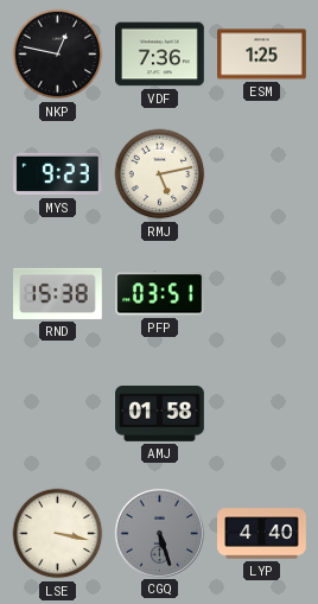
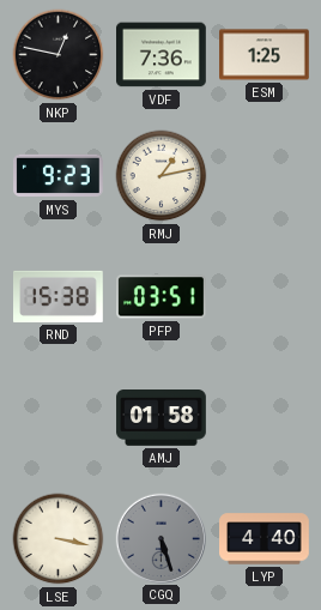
RMJ: 5:13 -> 1:13
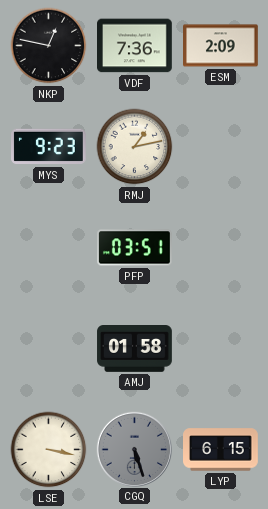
ESM: 1:25 -> 2:09
RND: 15:38 -> none
LYP: 4:40 -> 6:15
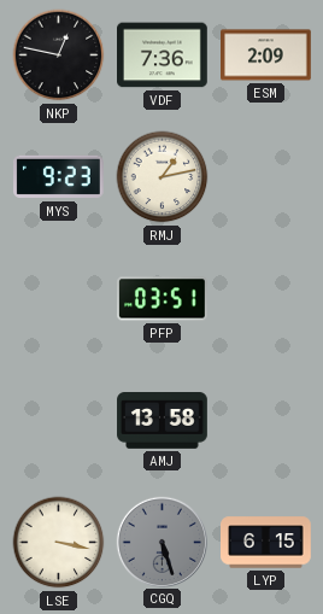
AMJ: 01:58 -> 13:58
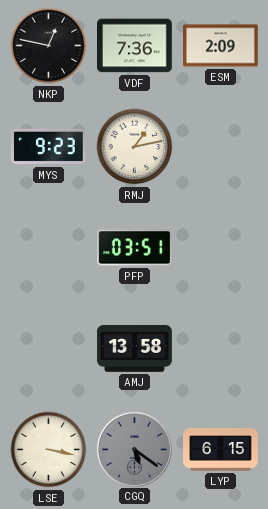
CGQ: 5:27 -> 5:21
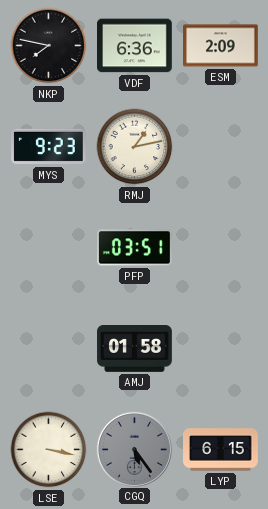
NKP: 12:47 -> 7:47
VDF: 7:36 -> 6:36
AMJ: 13:58 -> 01:58
CGQ: 5:21 -> 5:24
